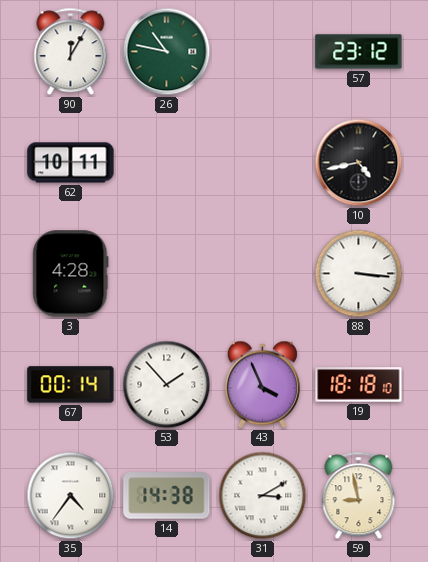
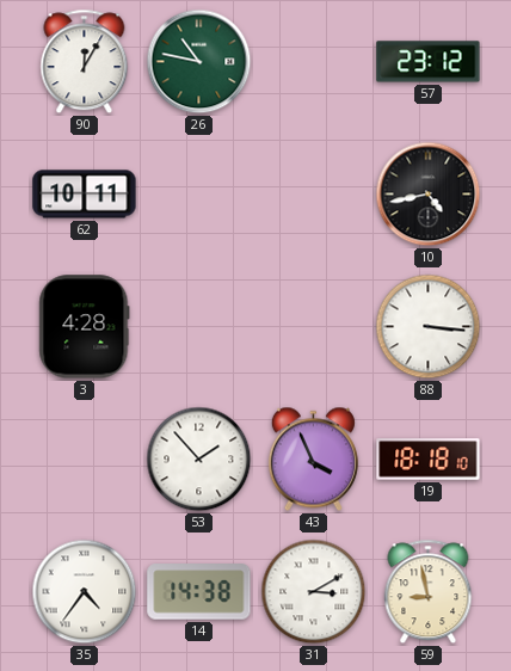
67: 00:14 -> none
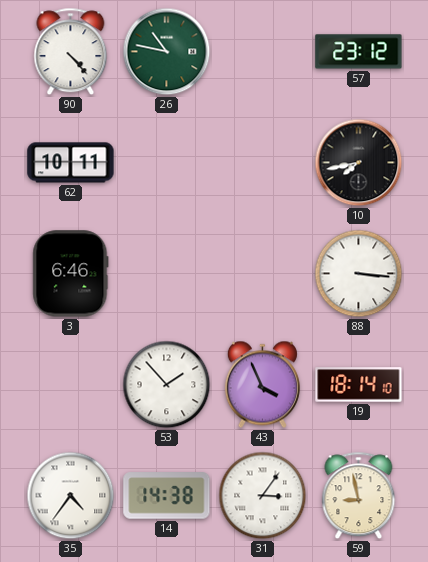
90: 12:05 -> 4:23
10: 4:43 -> 7:43
3: 4:28 -> 6:46
19: 18:18 -> 18:14
31: 3:10 -> 3:06
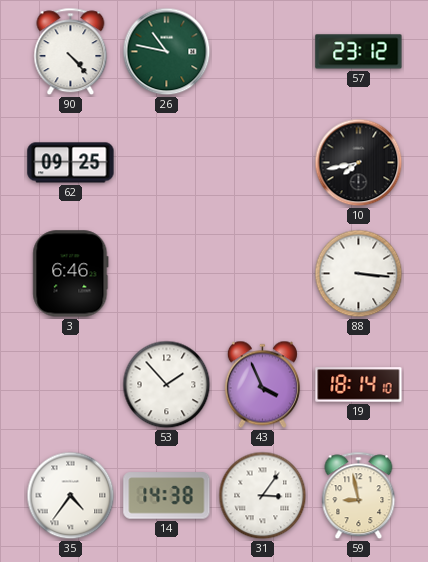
62: 10:11 -> 09:25
